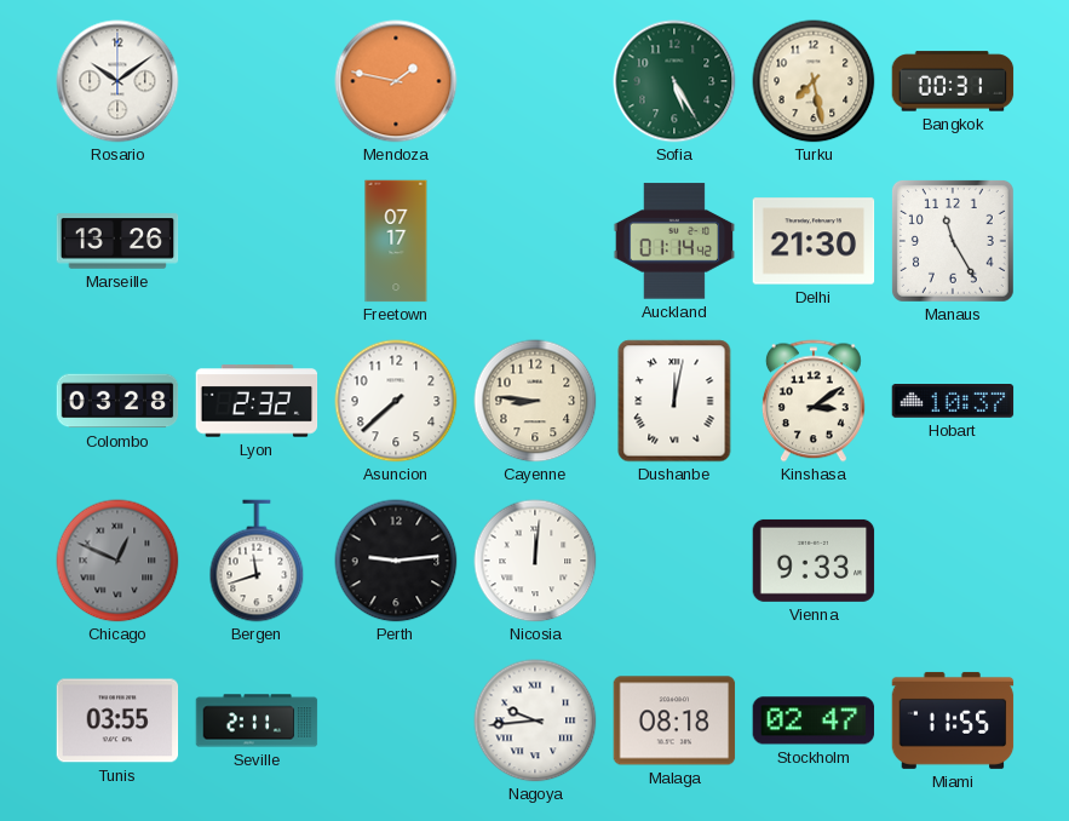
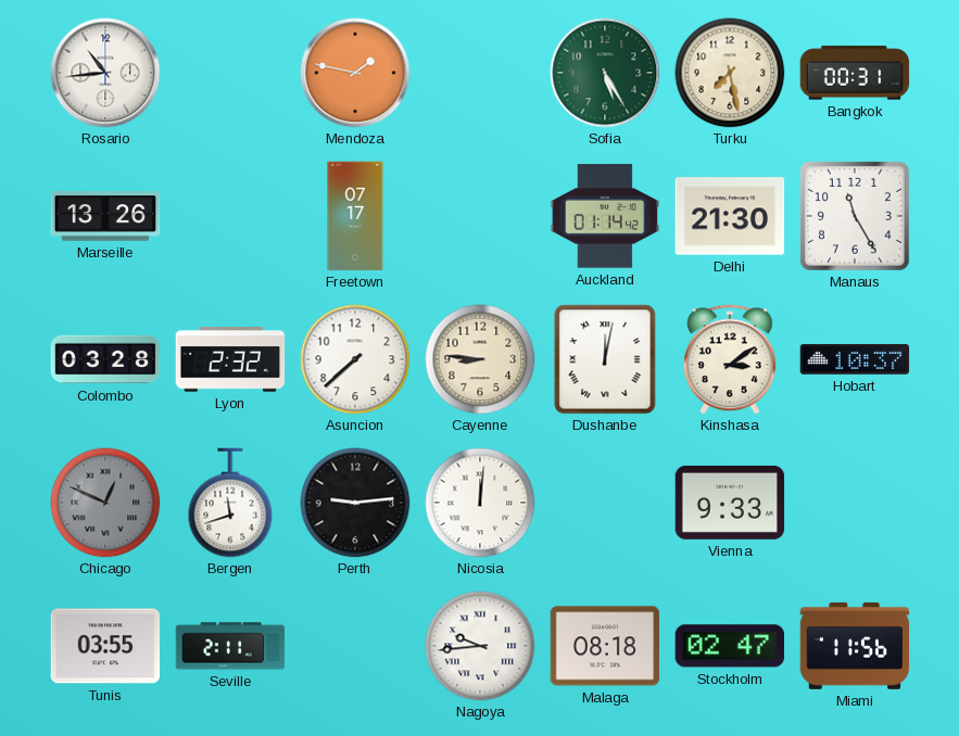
Rosario: 10:09 -> 10:44
Miami: 11:55 -> 11:56
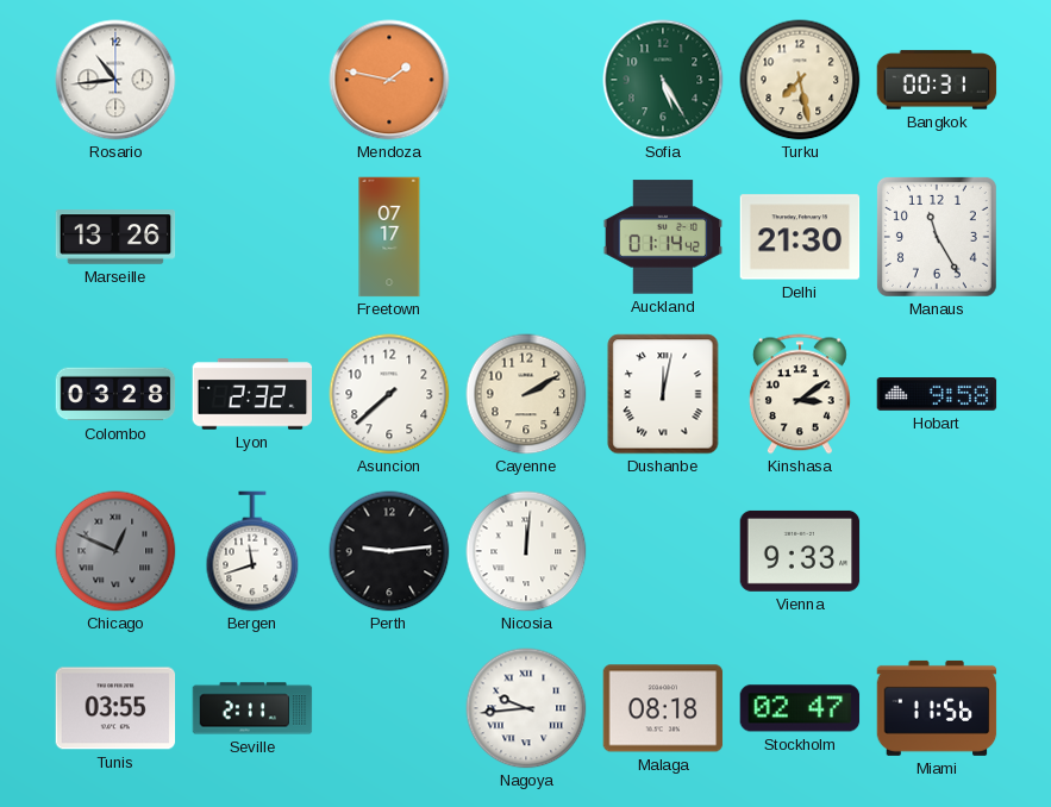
Cayenne: 8:46 -> 2:10
Hobart: 10:37 -> 9:58
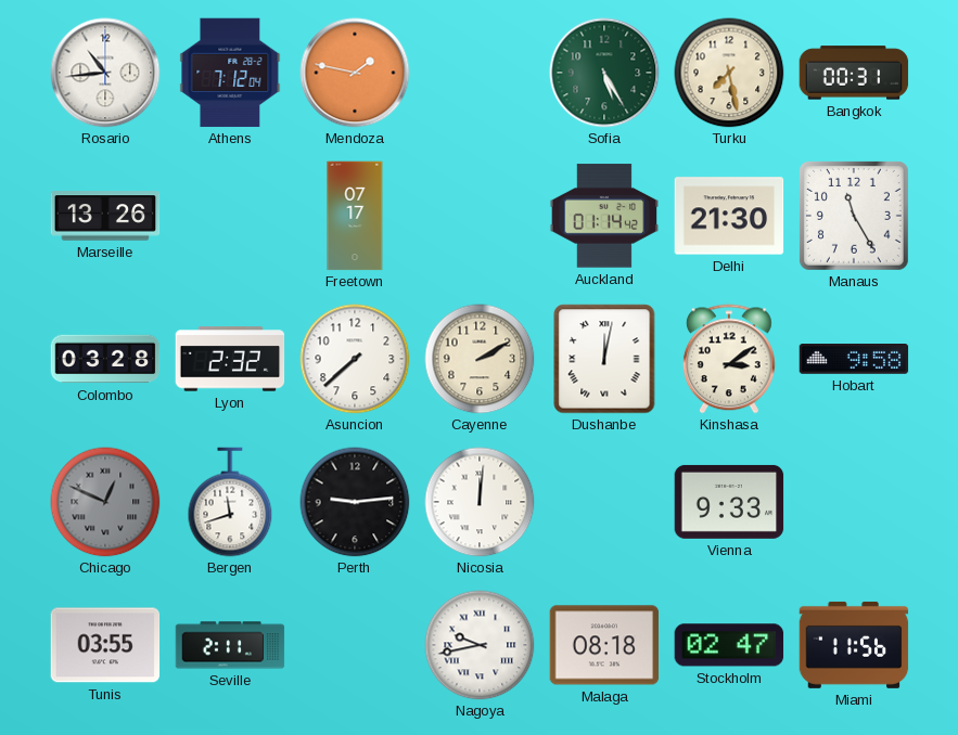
Athens: none -> 7:12
Nagoya: 9:44 -> 9:43
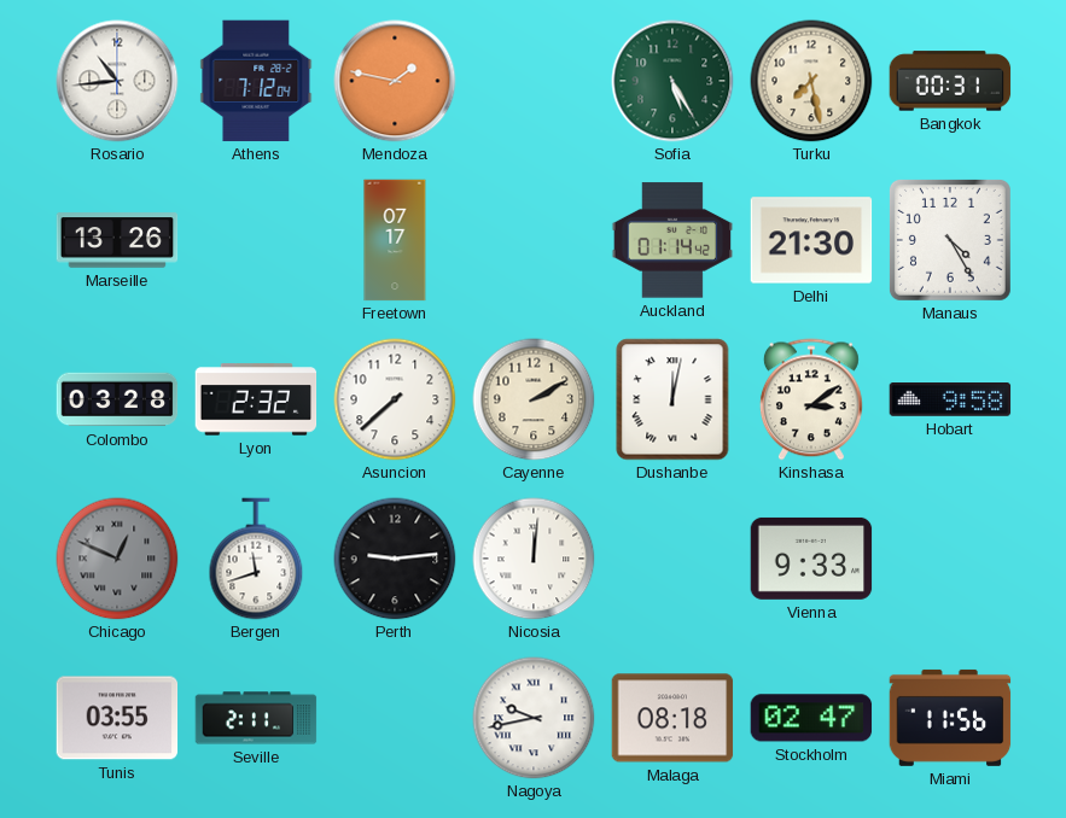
Manaus: 11:25 -> 4:25
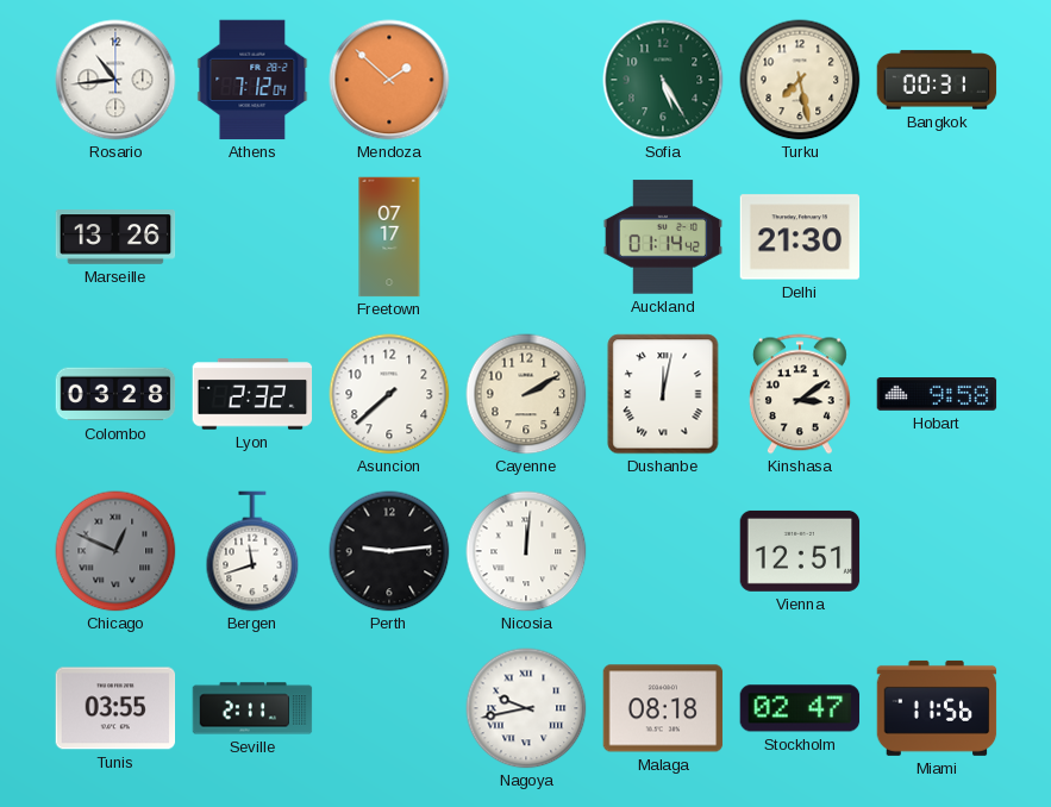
Mendoza: 1:47 -> 1:52
Manaus: 4:25 -> none
Vienna: 9:33 -> 12:51
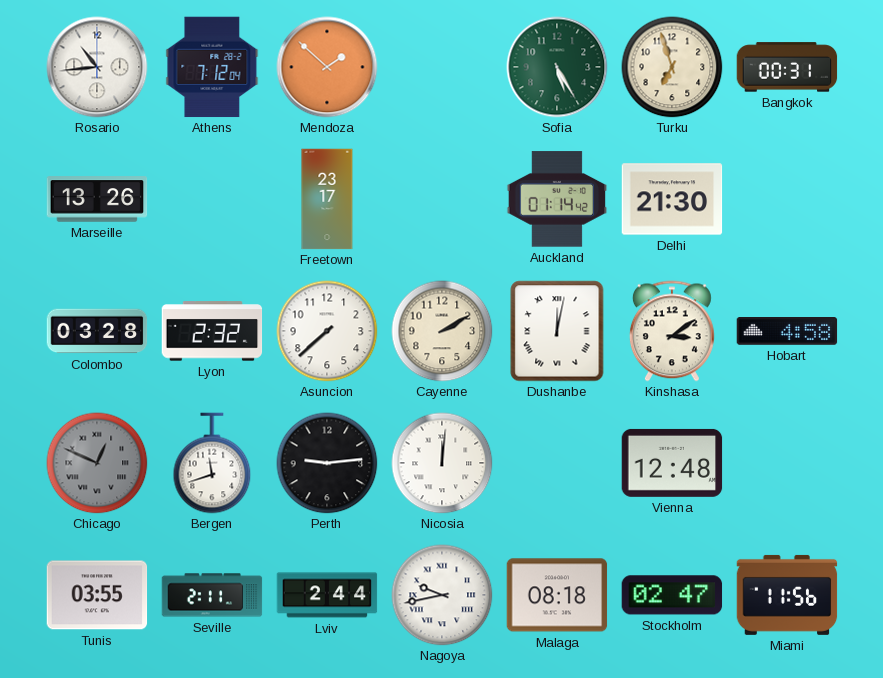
Turku: 7:28 -> 6:57
Freetown: 07:17 -> 23:17
Hobart: 9:58 -> 4:58
Vienna: 12:51 -> 12:48
Lviv: none -> 2:44
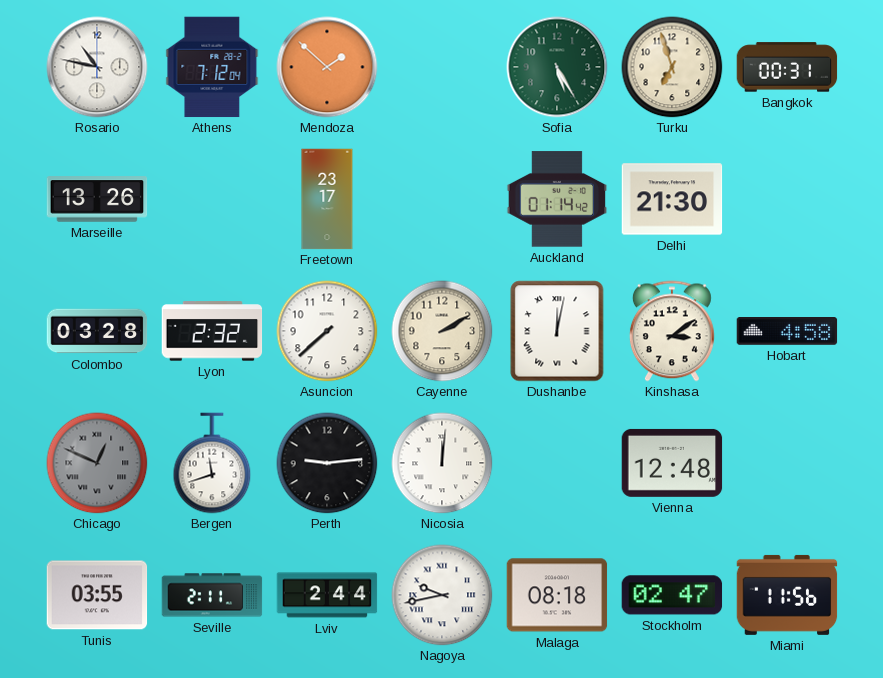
Rosario: 10:44 -> 10:47
